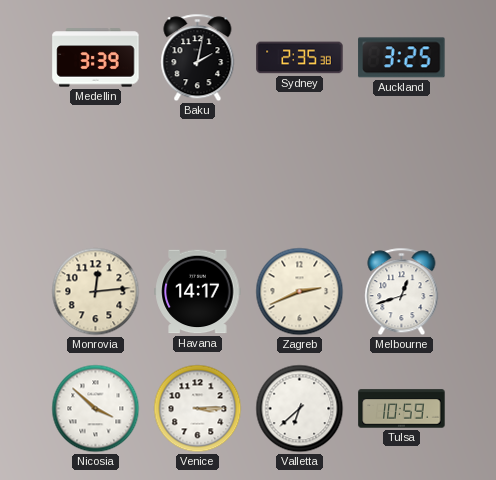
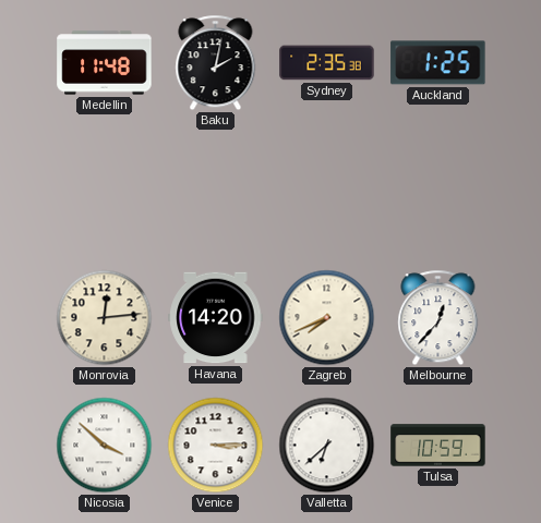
Medellin: 3:39 -> 11:48
Auckland: 3:25 -> 1:25
Havana: 14:17 -> 14:20
Zagreb: 2:41 -> 7:41
Melbourne: 12:42 -> 12:37
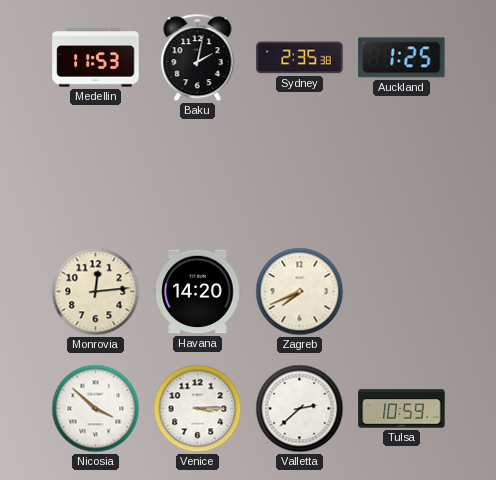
Medellin: 11:48 -> 11:53
Melbourne: 12:37 -> none
Valletta: 6:38 -> 2:38
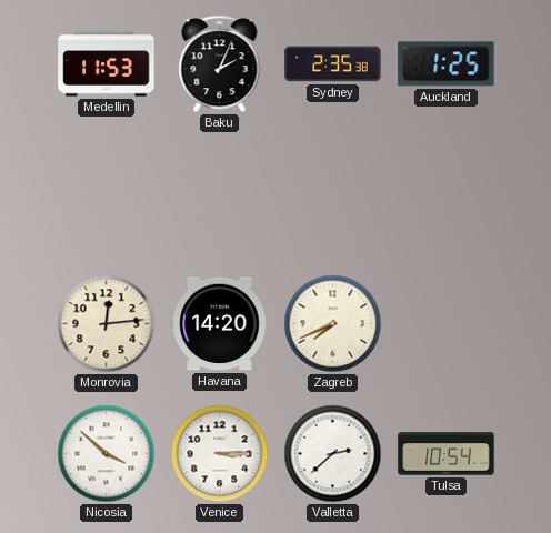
Baku: 2:02 -> 2:04
Tulsa: 10:59 -> 10:54
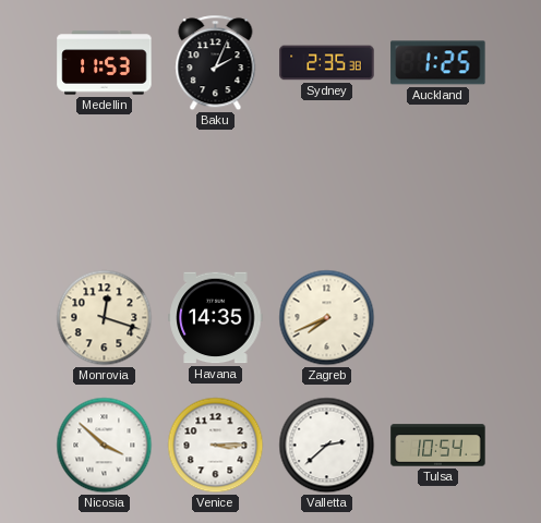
Monrovia: 12:14 -> 12:18
Havana: 14:20 -> 14:35
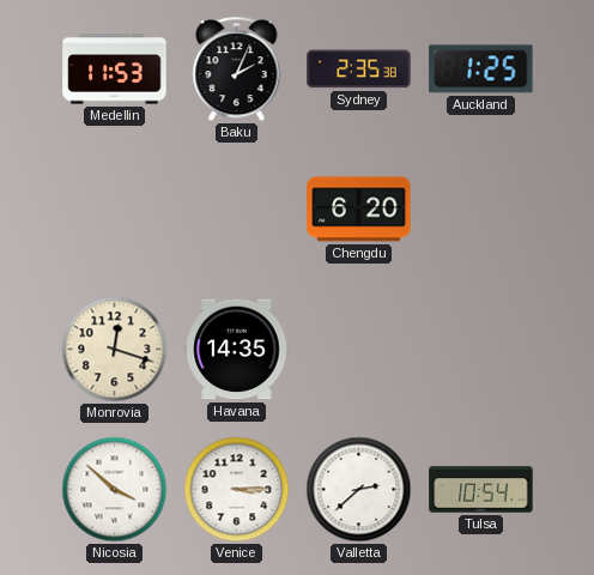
Chengdu: none -> 6:20
Zagreb: 7:41 -> none
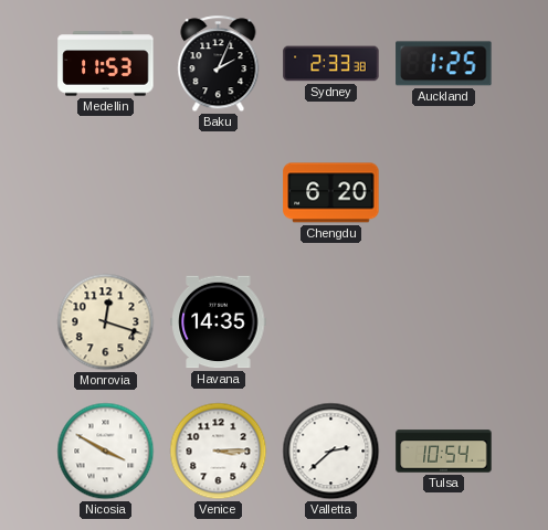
Sydney: 2:35 -> 2:33
Nicosia: 3:52 -> 3:50
